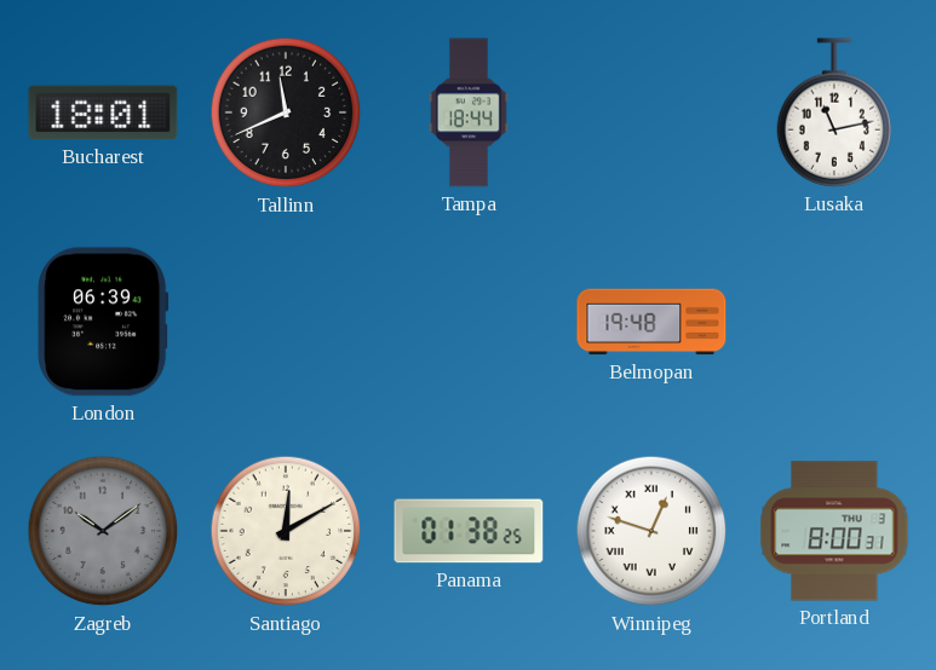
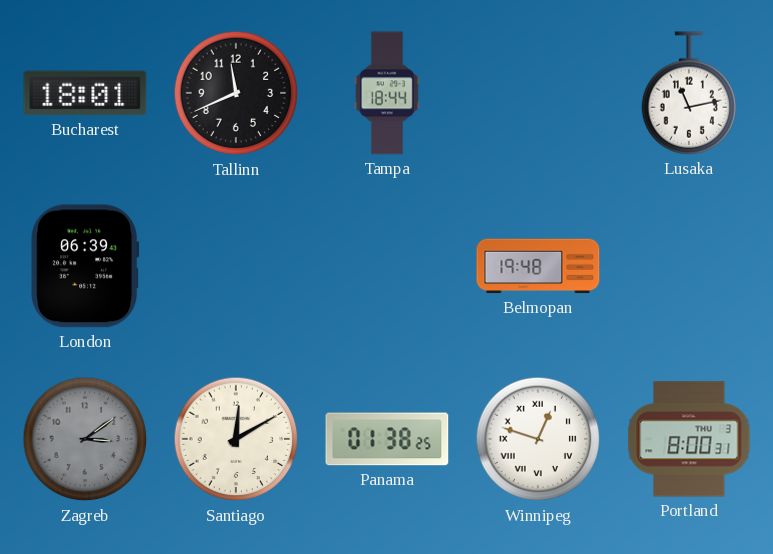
Zagreb: 10:09 -> 3:09
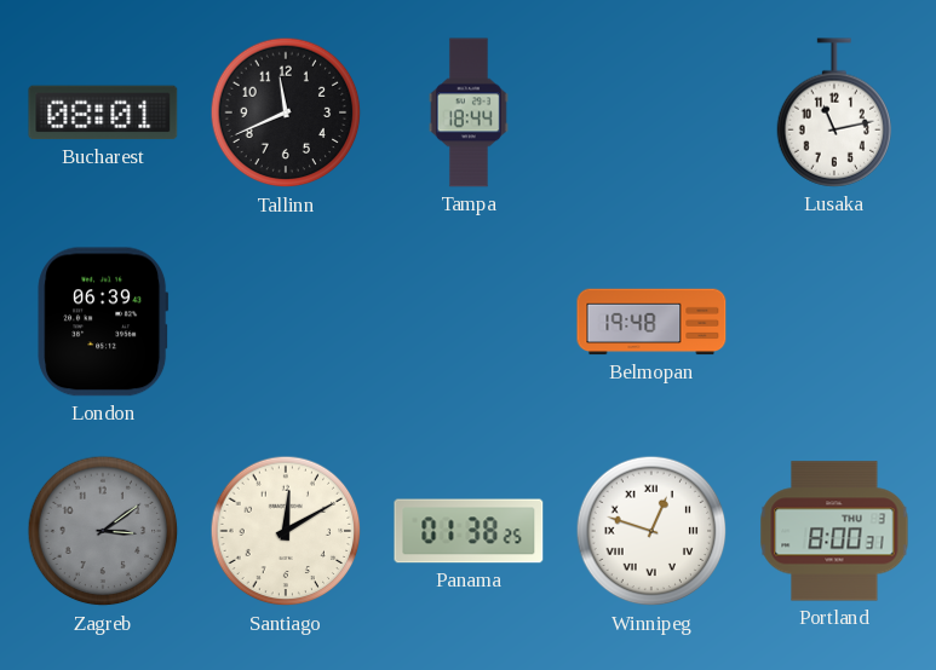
Bucharest: 18:01 -> 08:01
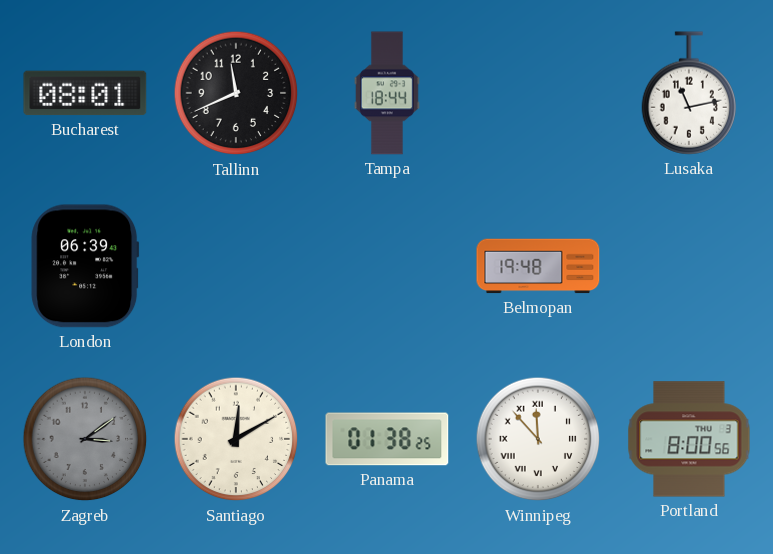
Winnipeg: 12:48 -> 11:53
Portland: 8:00:31 -> 8:00:56
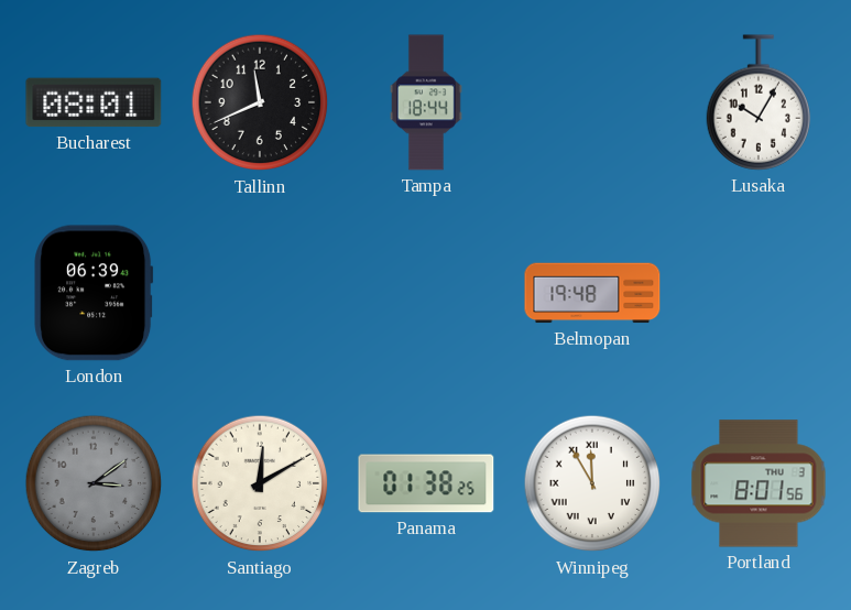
Lusaka: 11:13 -> 10:05
Winnipeg: 11:53 -> 11:55
Portland: 8:00 -> 8:01
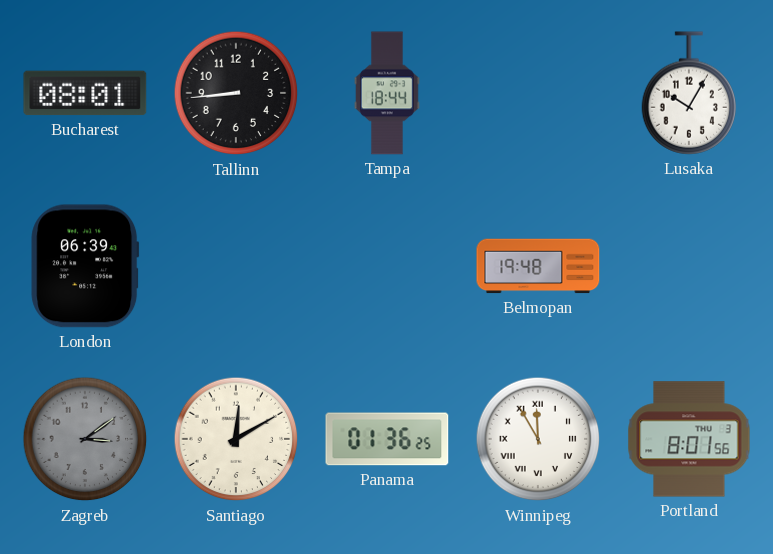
Tallinn: 11:41 -> 8:44
Panama: 01:38 -> 01:36
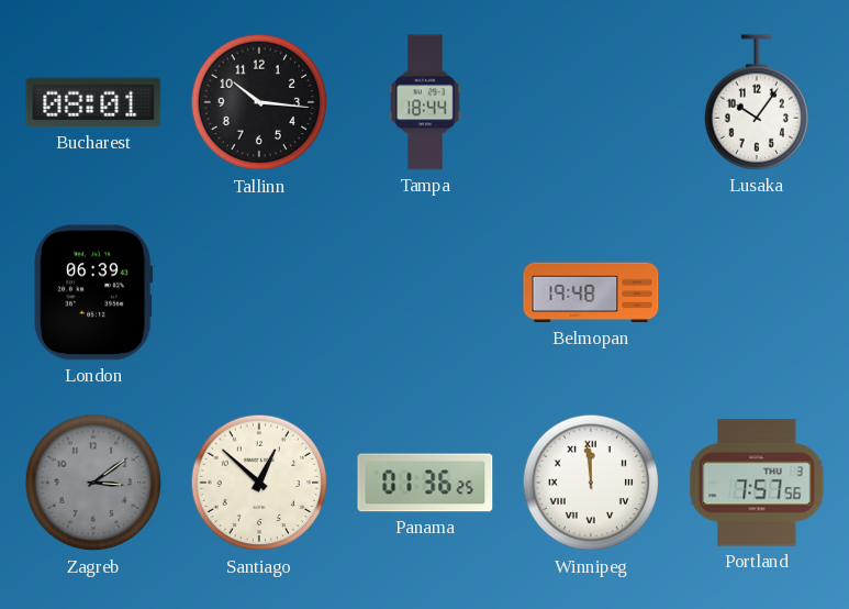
Tallinn: 8:44 -> 10:16
Lusaka: 10:05 -> 10:06
Santiago: 12:10 -> 12:52
Winnipeg: 11:55 -> 11:59
Portland: 8:01 -> 7:57
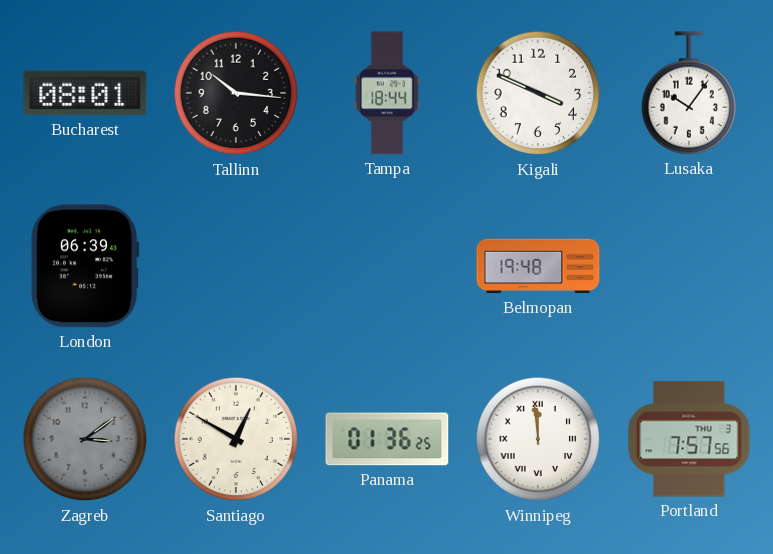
Kigali: none -> 3:49
Santiago: 12:52 -> 12:50
